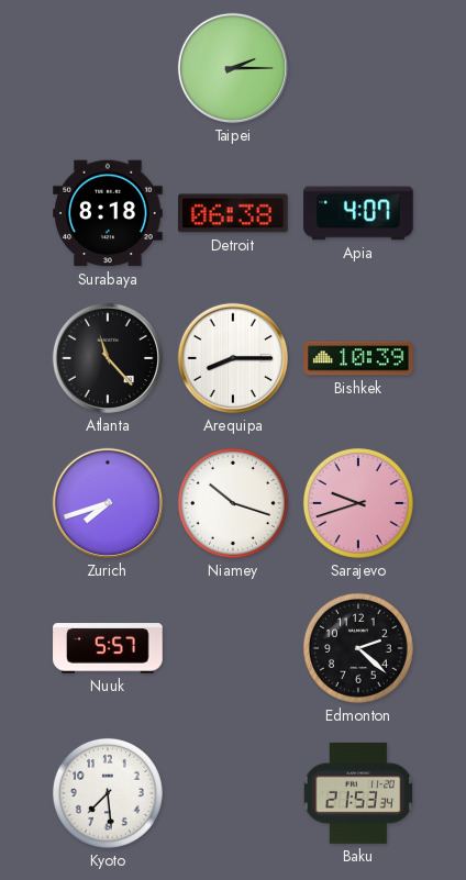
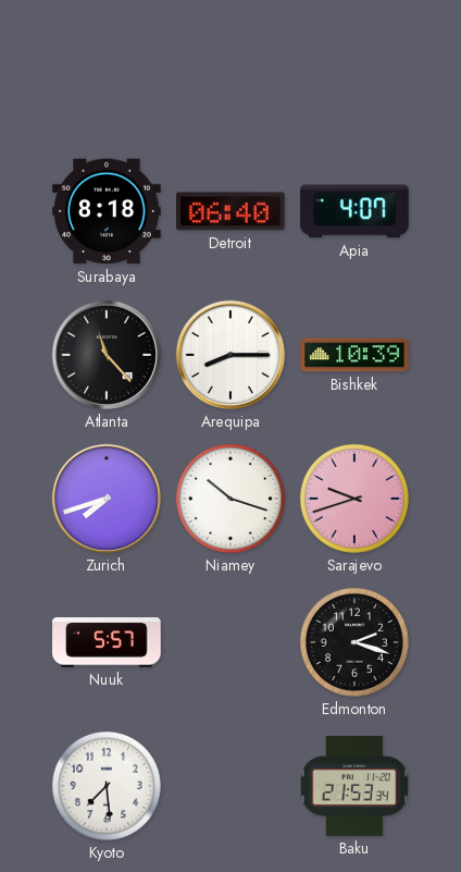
Taipei: 2:15 -> none
Detroit: 06:38 -> 06:40
Edmonton: 2:22 -> 2:18
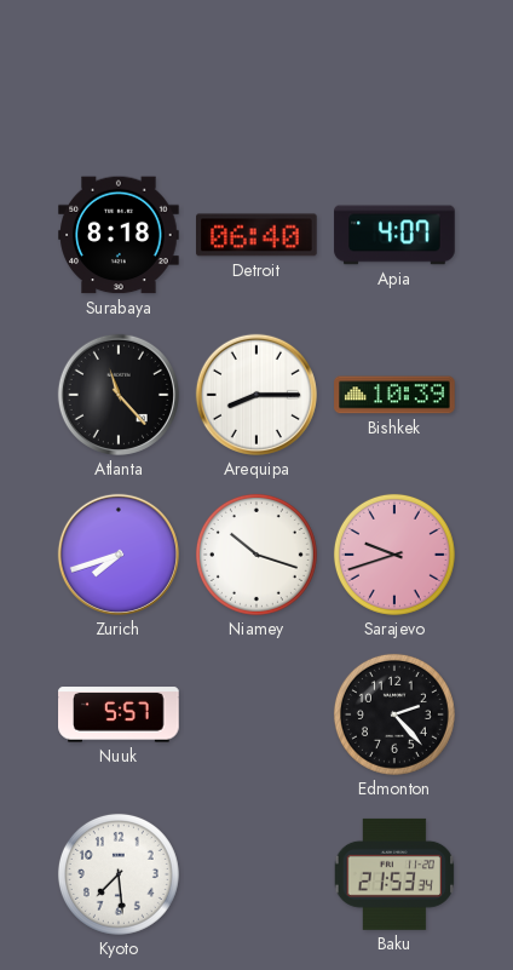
Edmonton: 2:18 -> 2:23
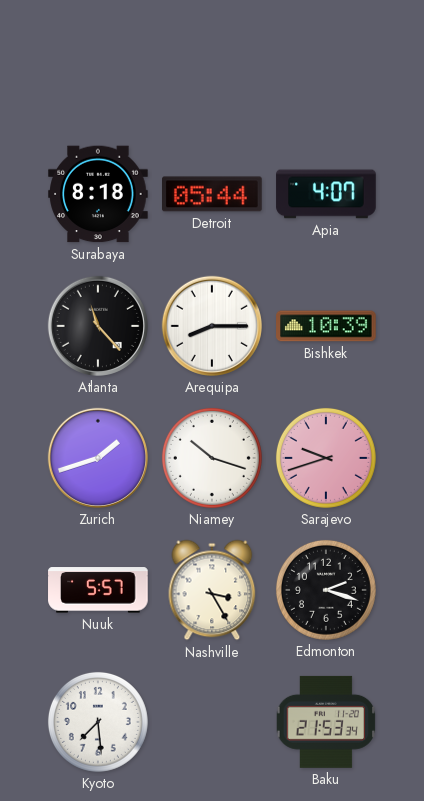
Detroit: 06:40 -> 05:44
Zurich: 7:42 -> 1:42
Nashville: none -> 3:25
Edmonton: 2:23 -> 2:18
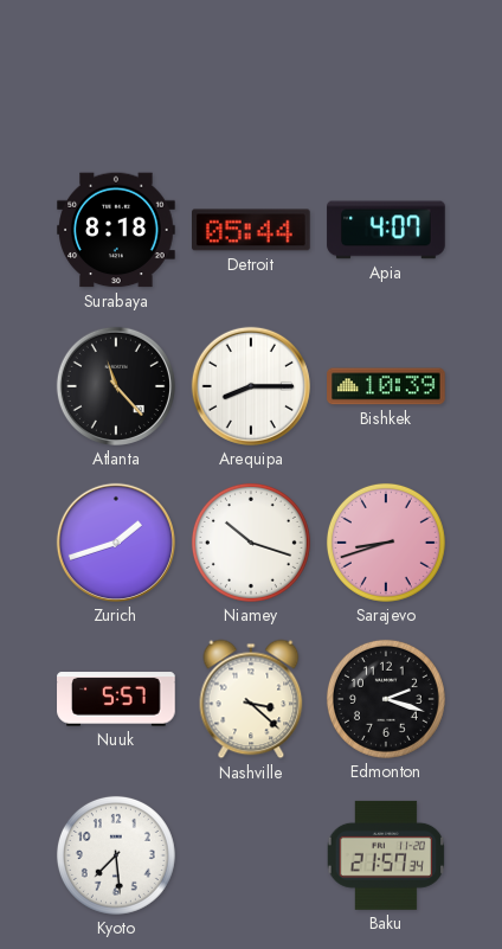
Sarajevo: 9:42 -> 8:42
Nashville: 3:25 -> 3:22
Baku: 21:53 -> 21:57
